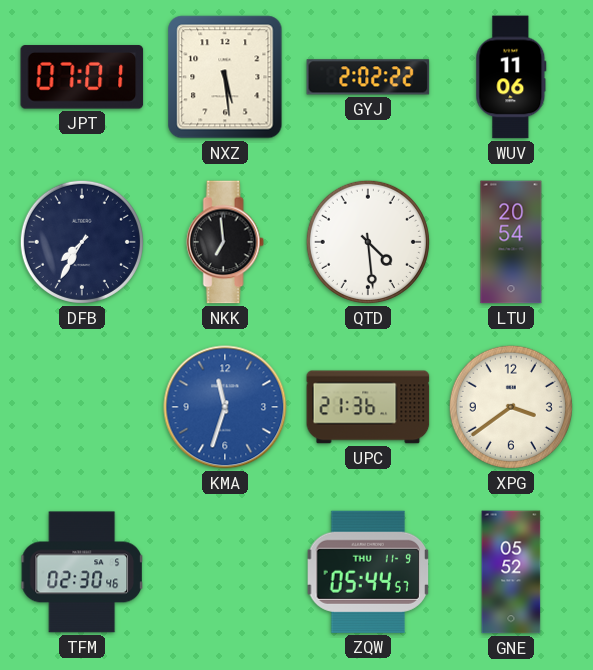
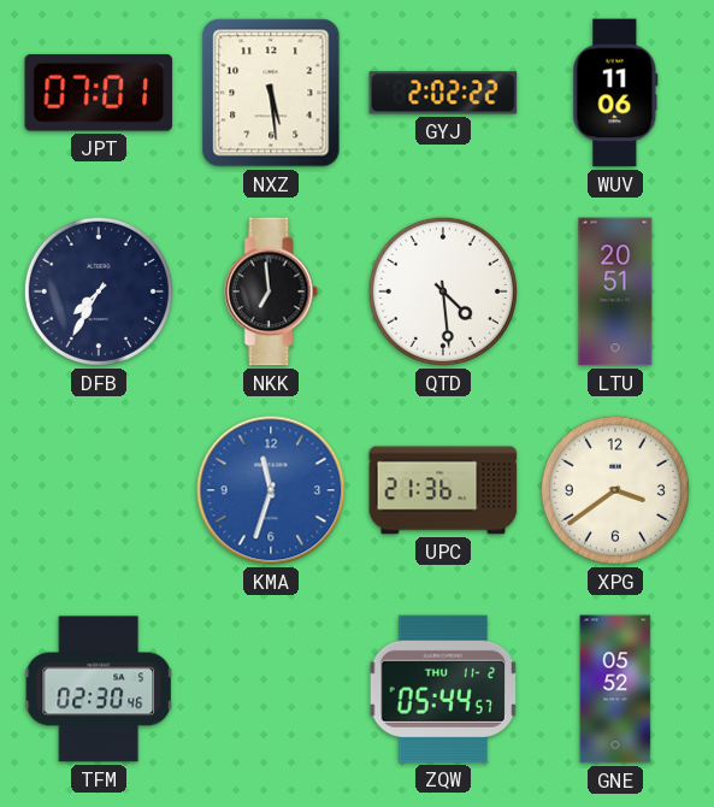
LTU: 20:54 -> 20:51
ZQW date: THU 11-9 -> THU 11-2
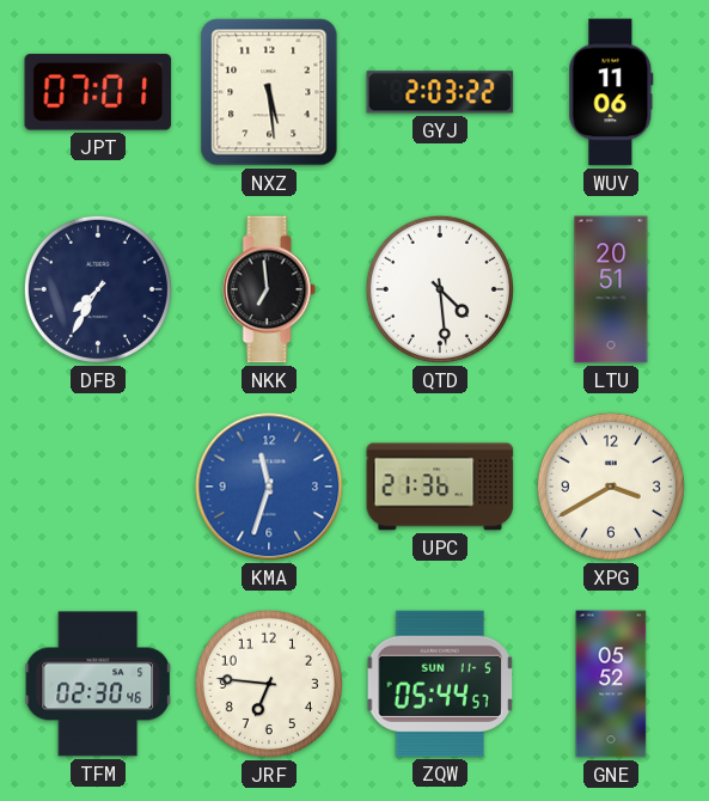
GYJ: 2:02 -> 2:03
XPG: 3:39 -> 3:40
JRF: none -> 6:46
ZQW date: THU 11-2 -> SUN 11-5
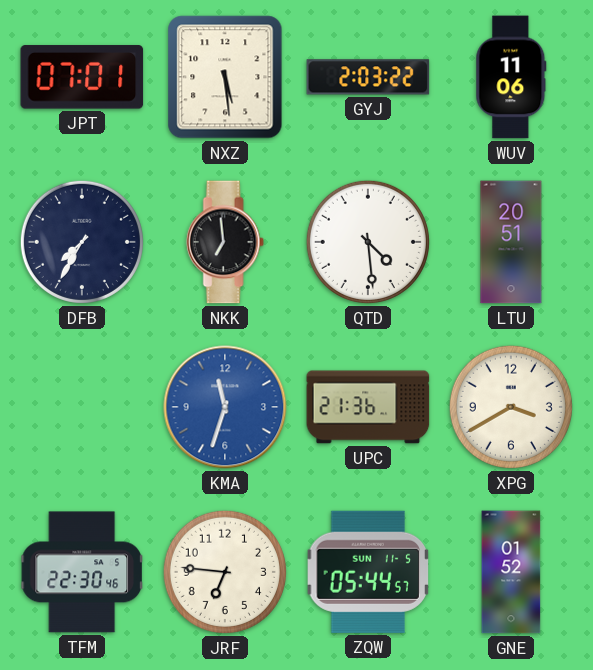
TFM: 02:30 -> 22:30
GNE: 05:52 -> 01:52
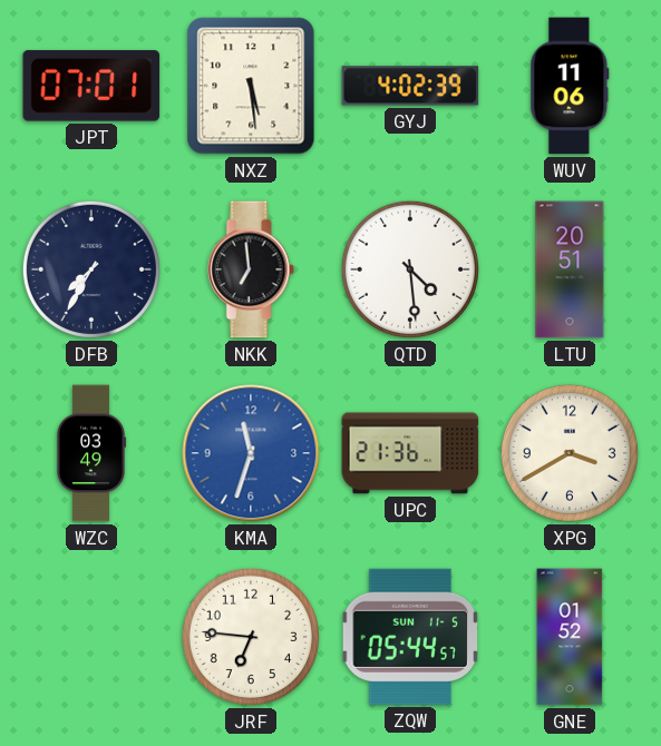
GYJ: 2:03 -> 4:02
WZC: none -> 03:49
TFM: 22:30 -> none
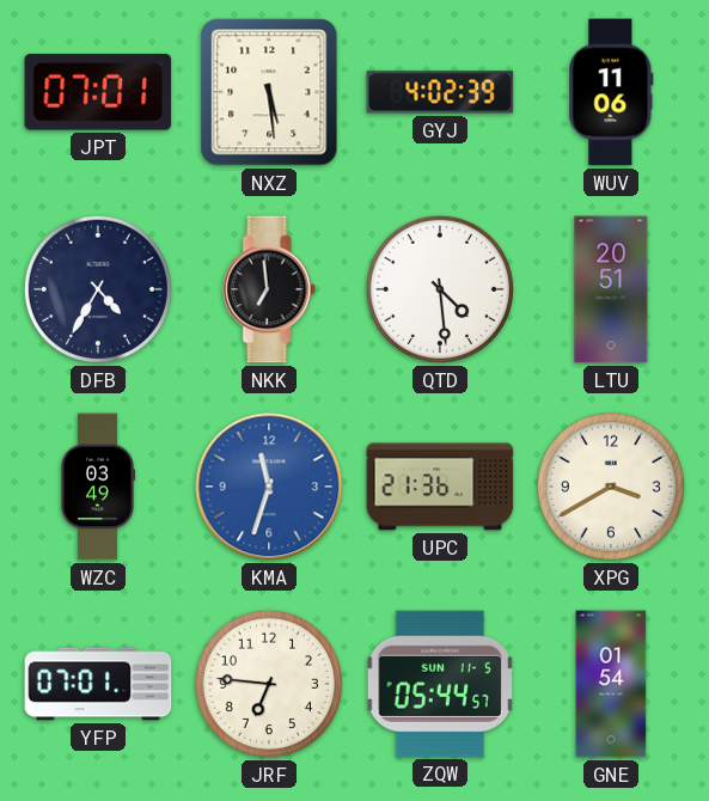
DFB: 7:35 -> 4:35
YFP: none -> 07:01
GNE: 01:52 -> 01:54
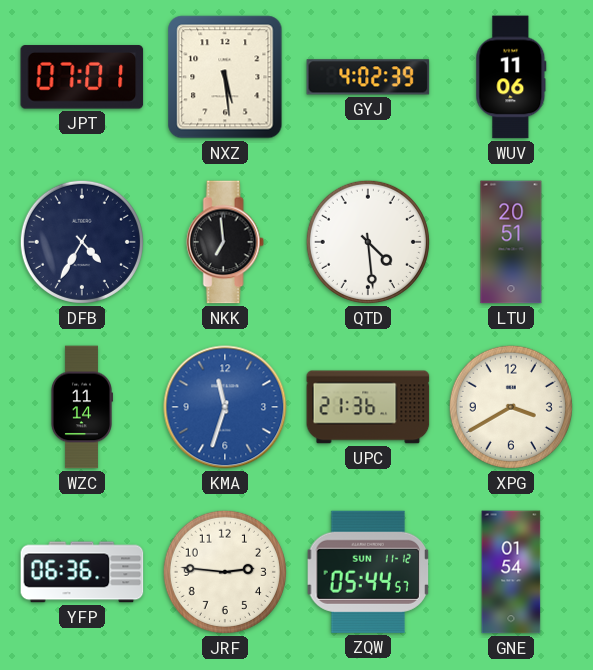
WZC: 03:49 -> 11:14
YFP: 07:01 -> 06:36
JRF: 6:46 -> 2:46
ZQW date: SUN 11-5 -> SUN 11-12
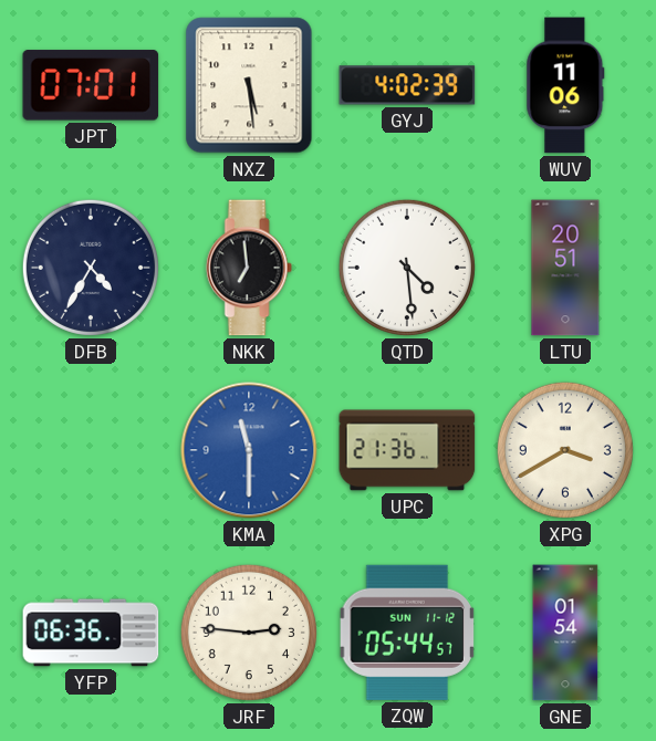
WZC: 11:14 -> none
KMA: 11:33 -> 11:30
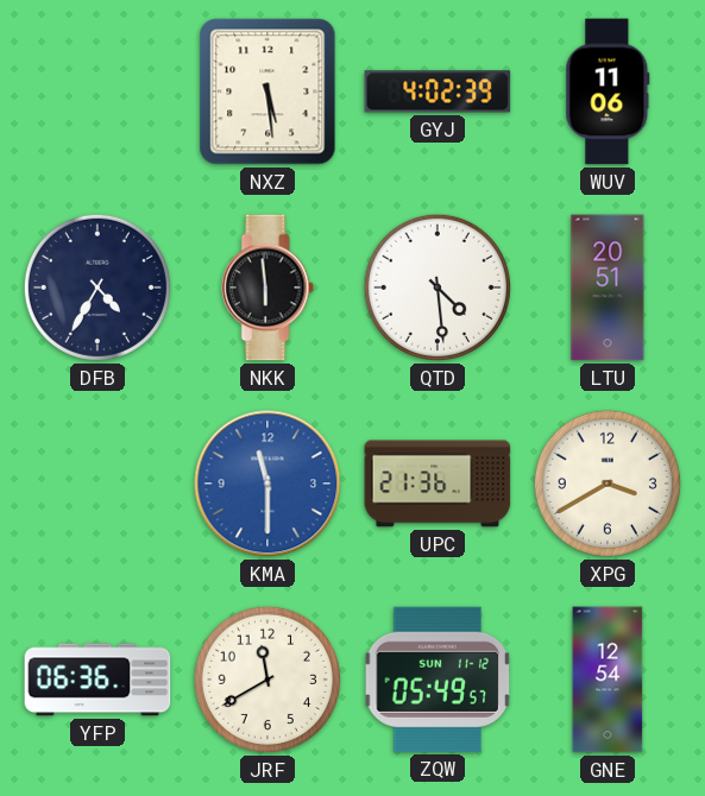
JPT: 07:01 -> none
NKK: 6:59 -> 5:59
JRF: 2:46 -> 11:40
ZQW: 05:44 -> 05:49
GNE: 01:54 -> 12:54
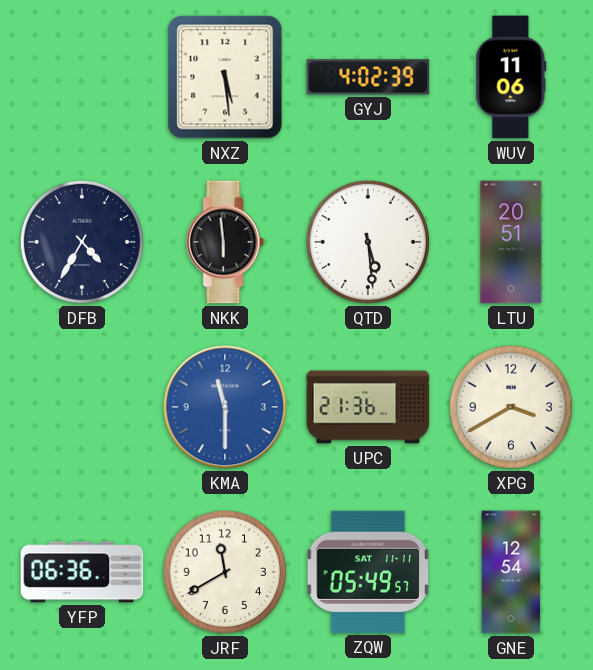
QTD: 4:29 -> 5:29
ZQW date: SUN 11-12 -> SAT 11-11
